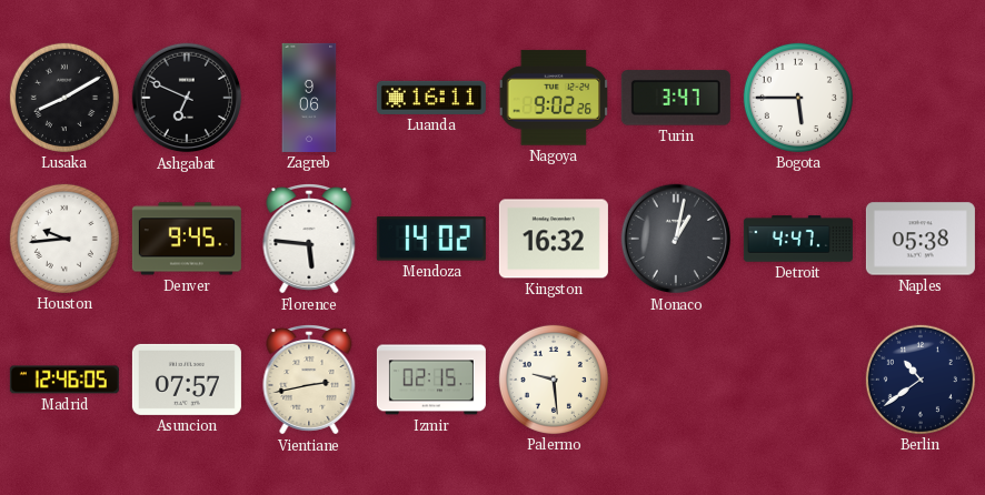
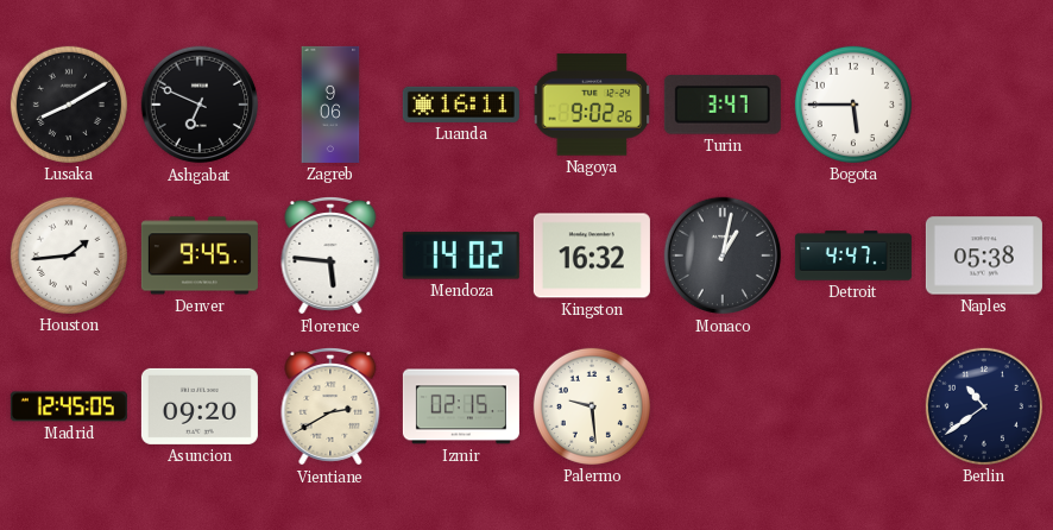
Houston: 9:44 -> 1:44
Madrid: 12:46 -> 12:45
Asuncion: 07:57 -> 09:20
Vientiane: 2:43 -> 2:40
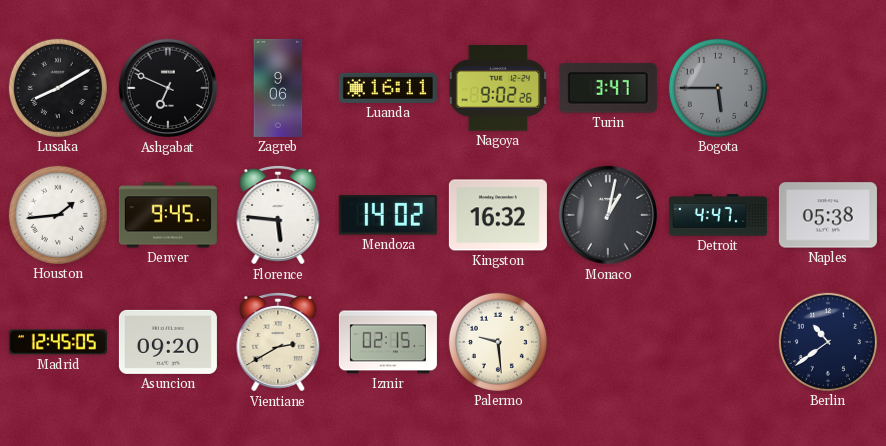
Bogota dial: white -> grey
